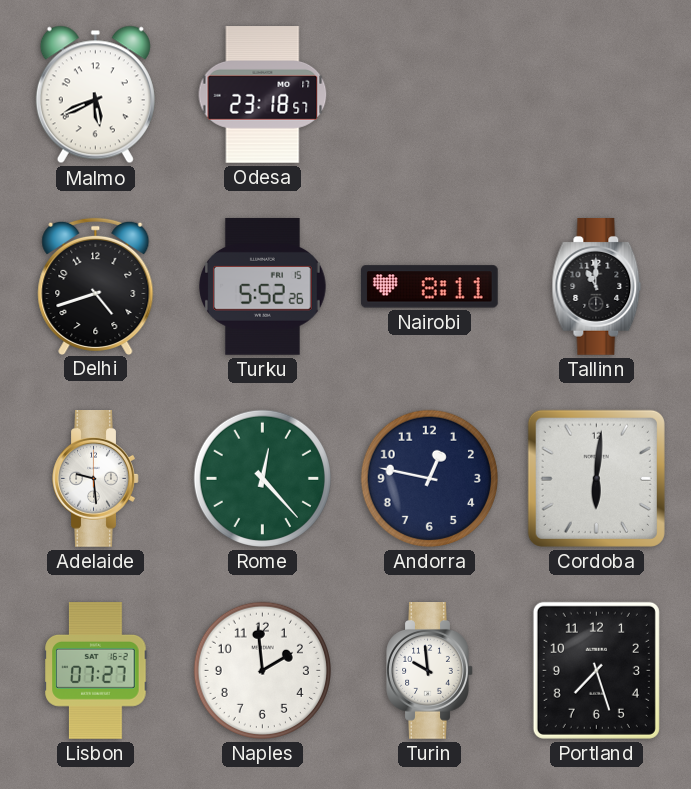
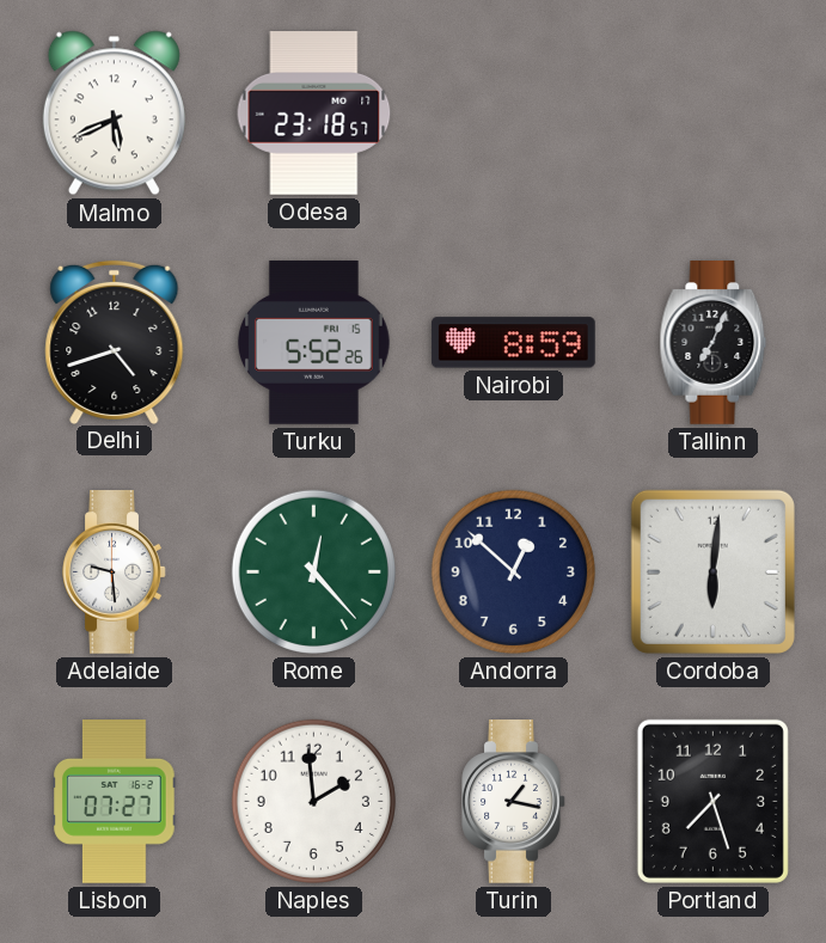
Nairobi: 8:11 -> 8:59
Tallinn: 11:00 -> 7:04
Andorra: 12:47 -> 12:52
Turin: 9:59 -> 1:17
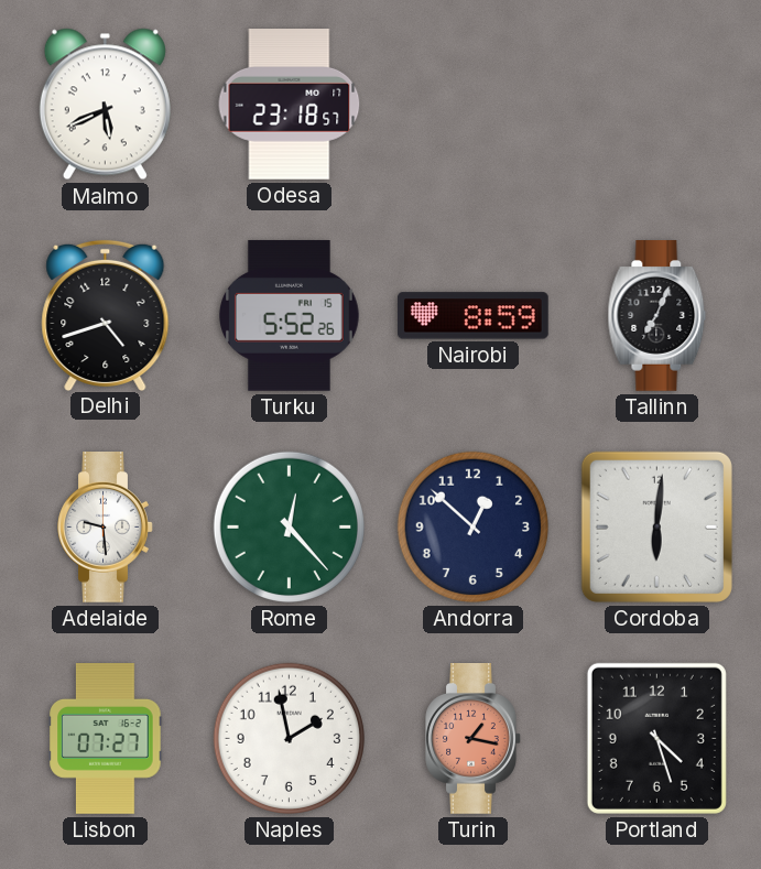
Naples: 1:59 -> 1:58
Turin dial: white -> salmon
Portland: 7:27 -> 4:27
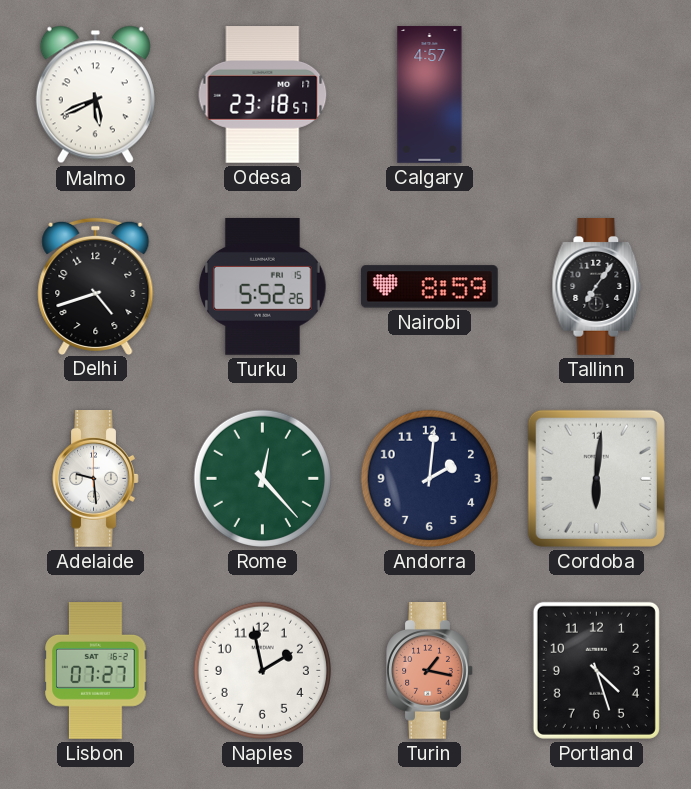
Calgary: none -> 4:57
Tallinn: 7:04 -> 7:06
Andorra: 12:52 -> 2:01
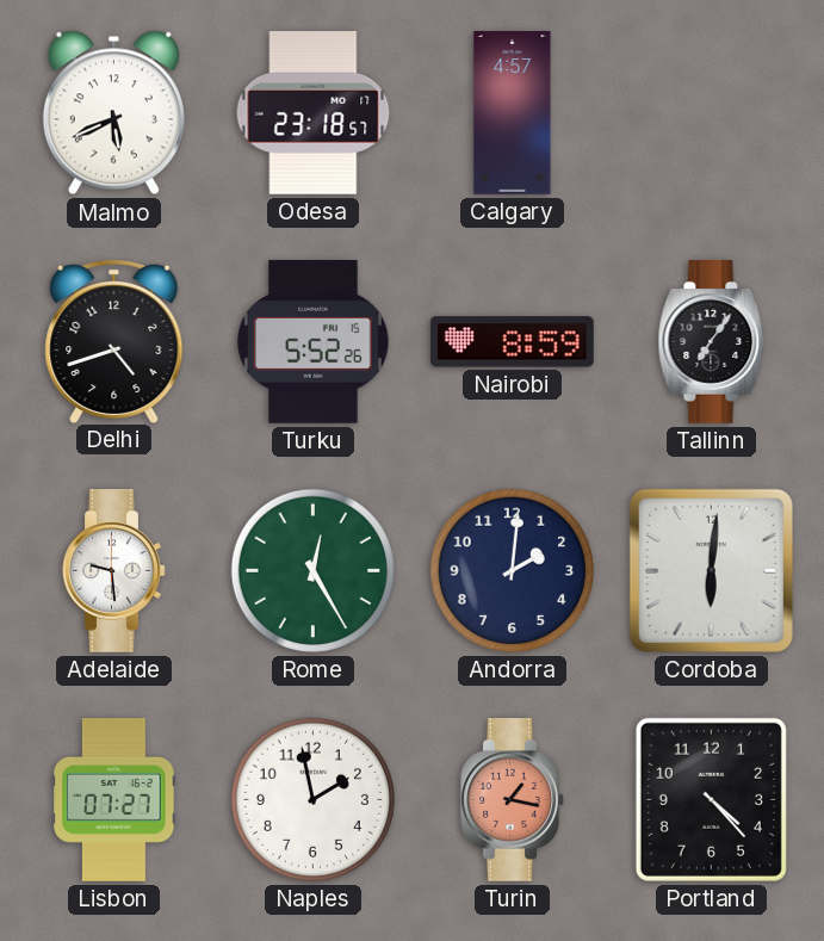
Rome: 12:23 -> 12:25
Portland: 4:27 -> 4:23
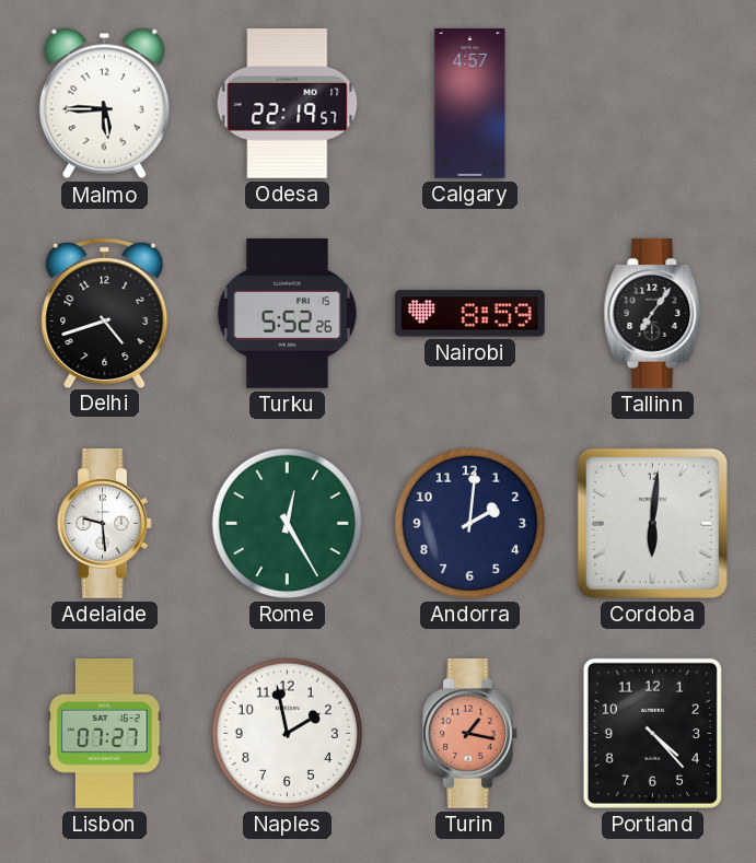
Malmo: 5:41 -> 5:45
Odesa: 23:18 -> 22:19
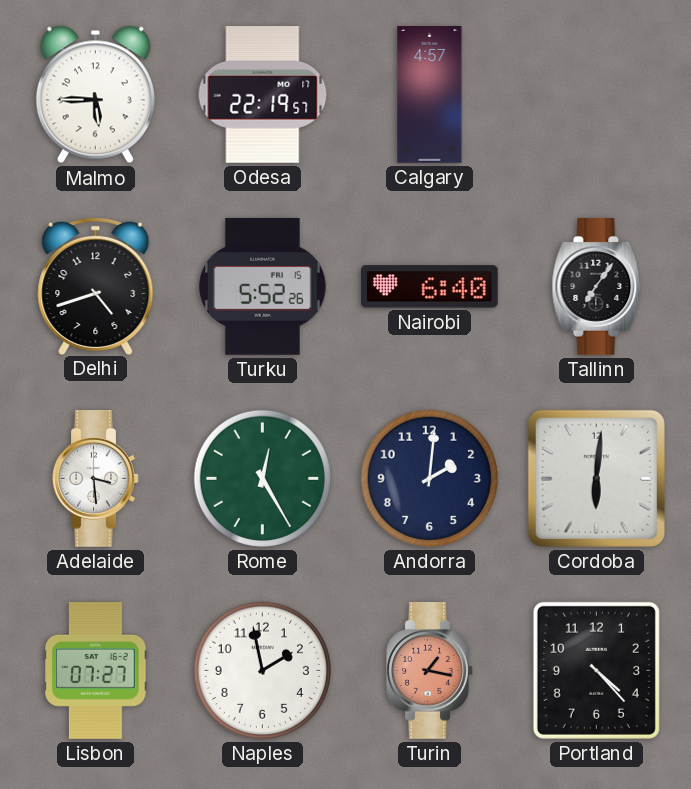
Nairobi: 8:59 -> 6:40
Adelaide: 9:29 -> 3:29
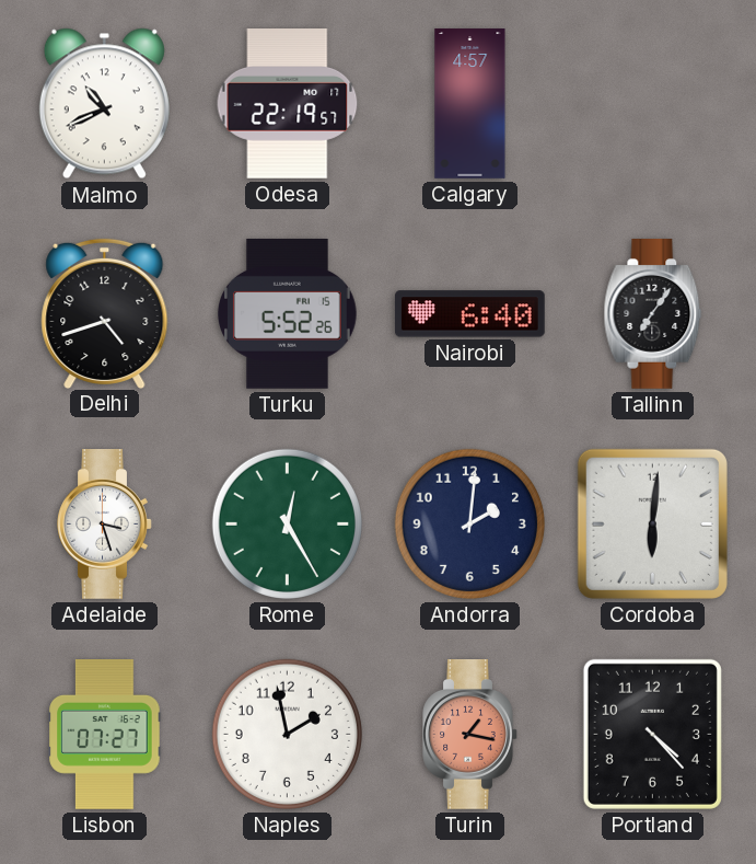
Malmo: 5:45 -> 10:41
Adelaide: 3:29 -> 3:27
